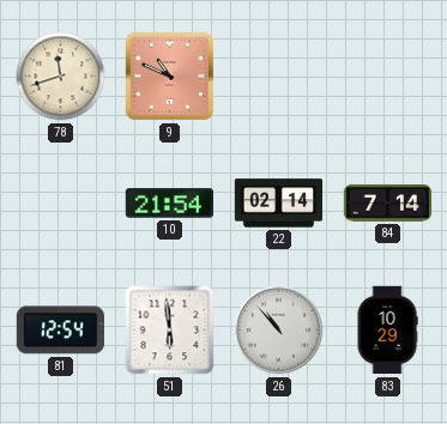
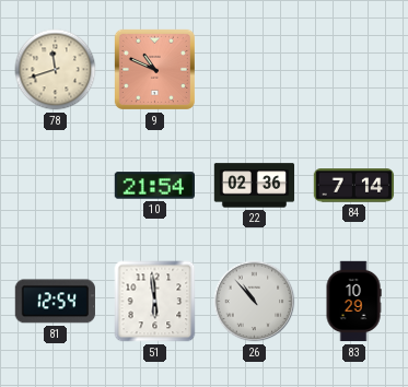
22: 02:14 -> 02:36
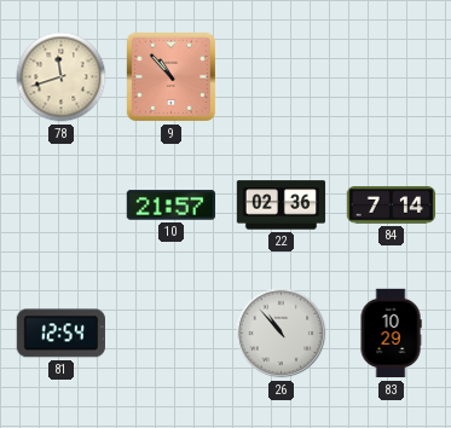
9: 10:49 -> 10:53
10: 21:54 -> 21:57
51: 5:59 -> none
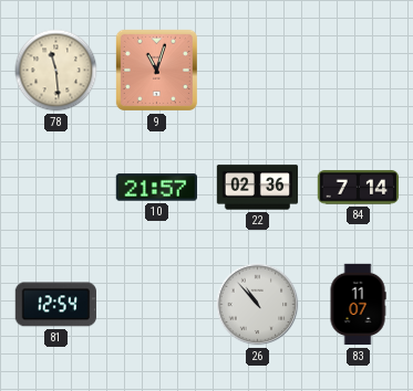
78: 11:42 -> 11:29
9: 10:53 -> 11:03
83: 10:29 -> 11:07
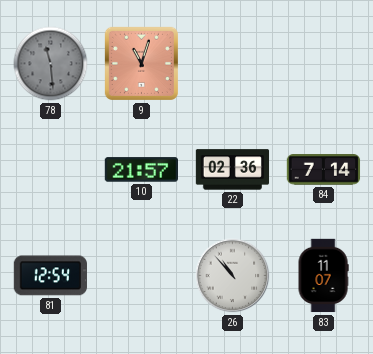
78 dial: cream -> grey
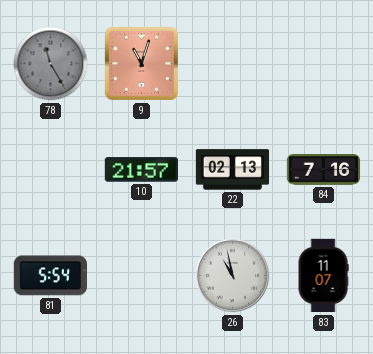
78: 11:29 -> 11:25
22: 02:36 -> 02:13
84: 7:14 -> 7:16
81: 12:54 -> 5:54
26: 10:53 -> 10:58
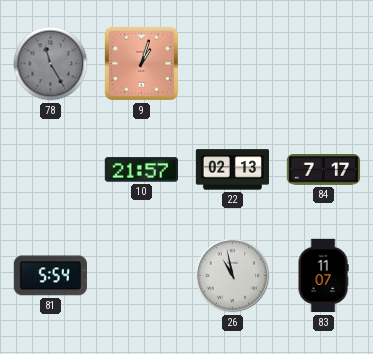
9: 11:03 -> 1:03
84: 7:16 -> 7:17
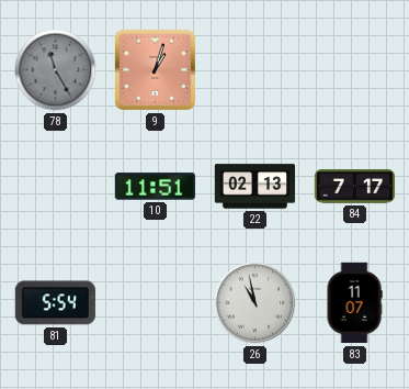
10: 21:57 -> 11:51
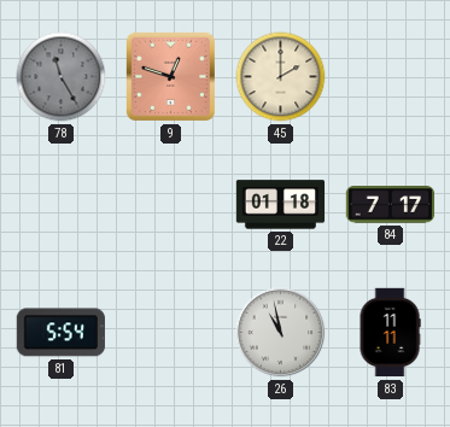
9: 1:03 -> 12:48
45: none -> 2:00
10: 11:51 -> none
22: 02:13 -> 01:18
83: 11:07 -> 11:11
